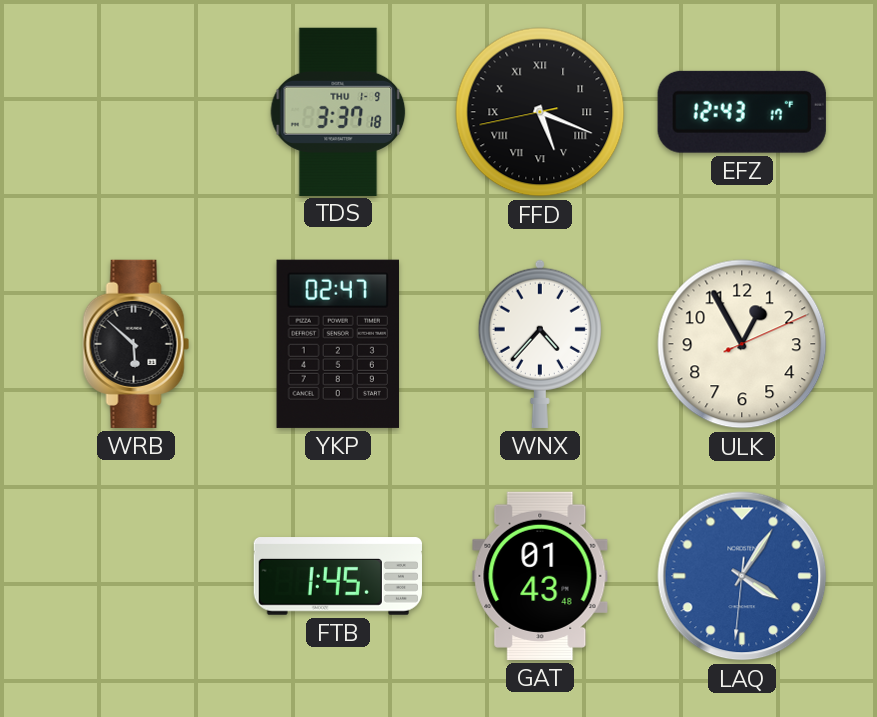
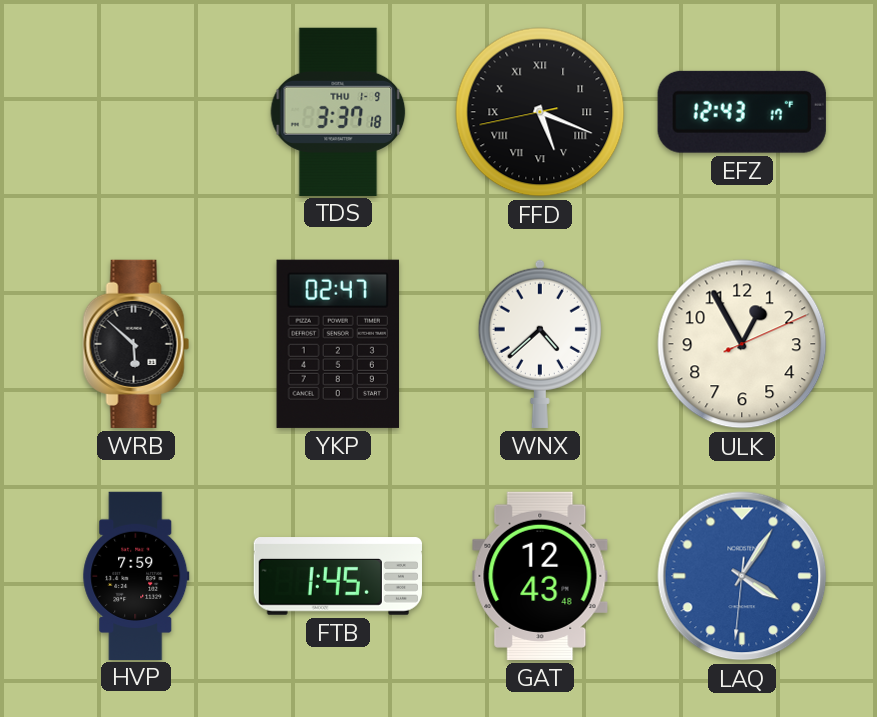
WNX: 4:37 -> 4:38
HVP: none -> 7:59
GAT: 01:43 -> 12:43
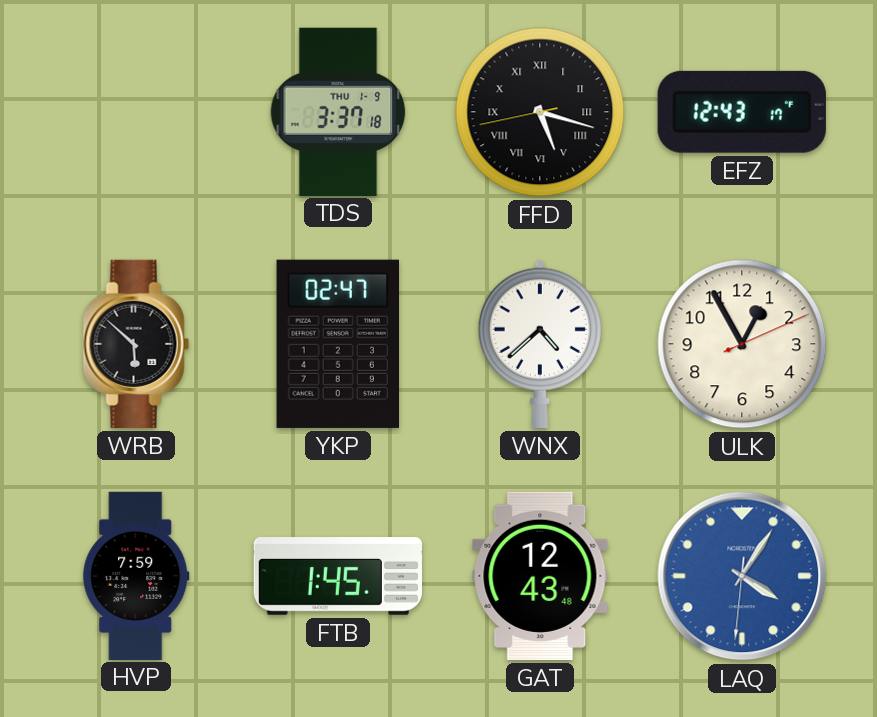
FFD: 5:18 -> 5:17
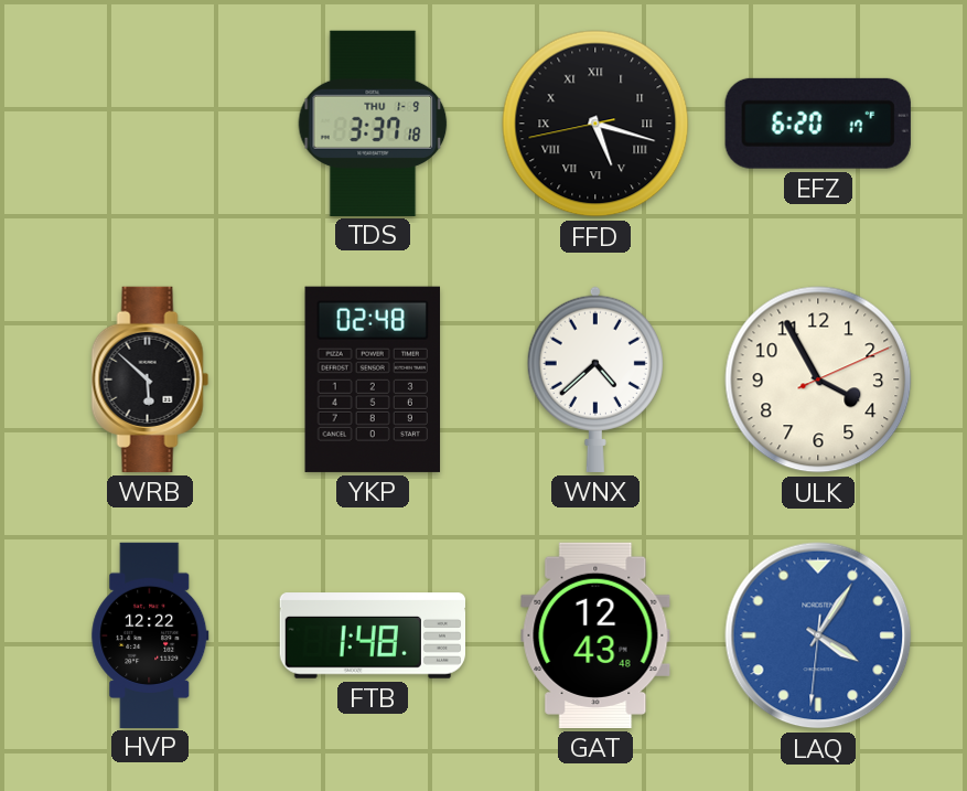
EFZ: 12:43 -> 6:20
YKP: 02:47 -> 02:48
ULK: 12:55 -> 3:55
HVP: 7:59 -> 12:22
FTB: 1:45 -> 1:48
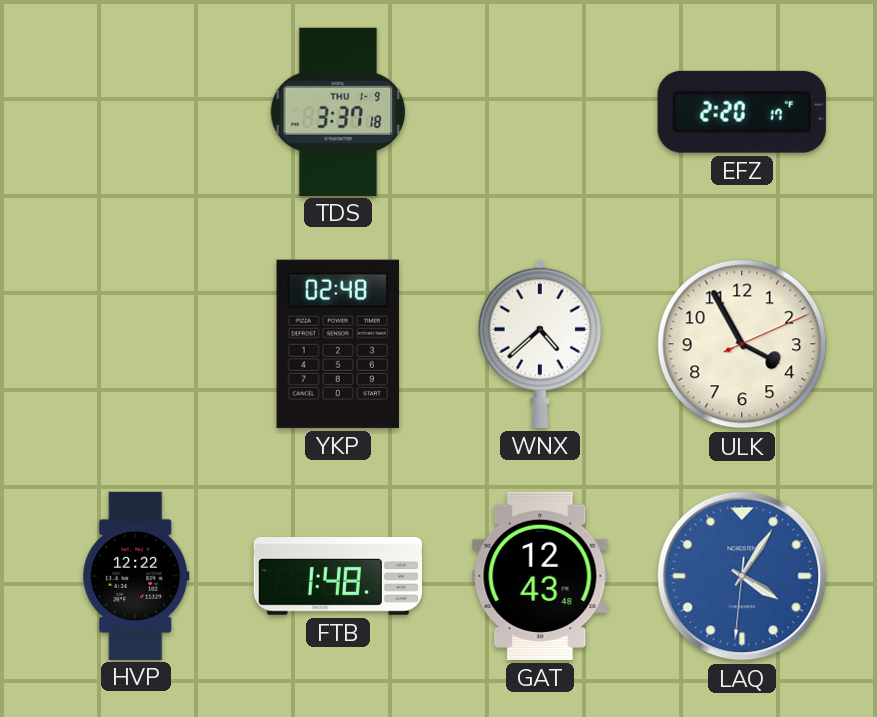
FFD: 5:17 -> none
EFZ: 6:20 -> 2:20
WRB: 5:52 -> none
